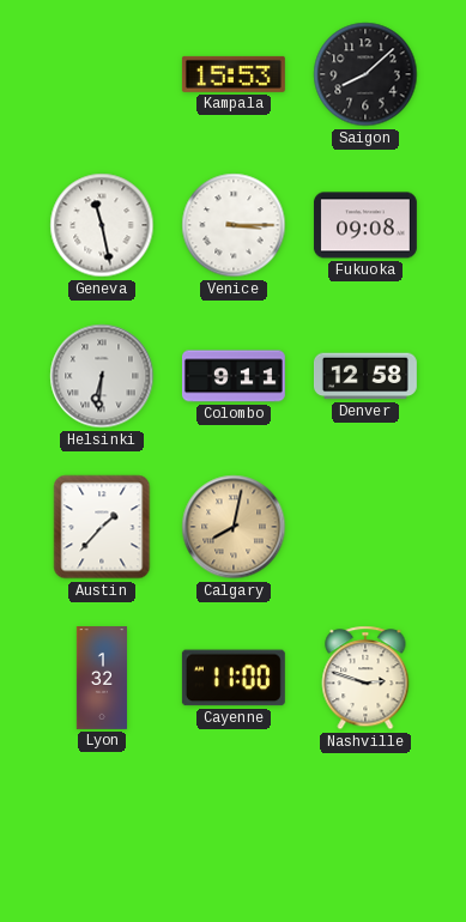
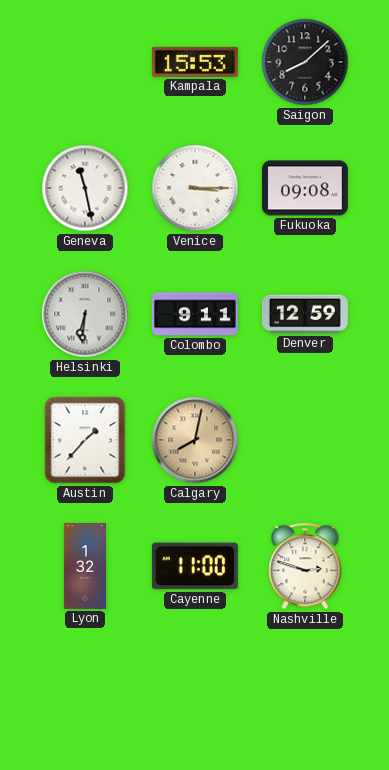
Denver: 12:58 -> 12:59
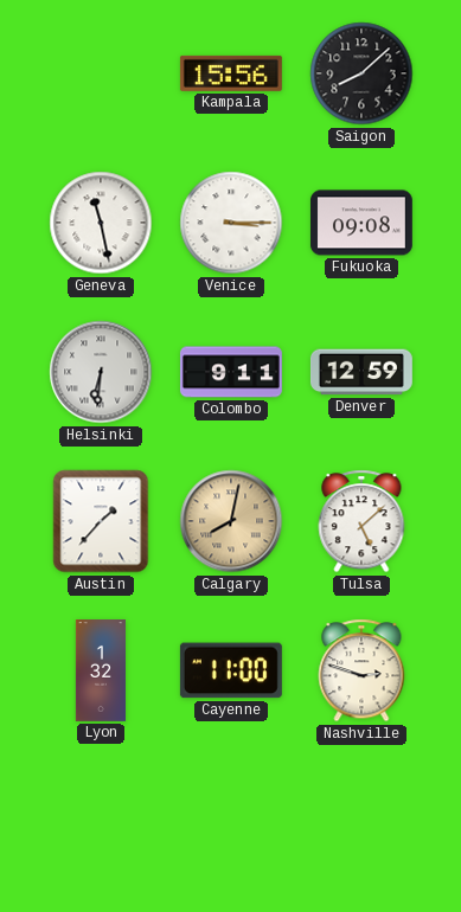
Kampala: 15:53 -> 15:56
Tulsa: none -> 5:08
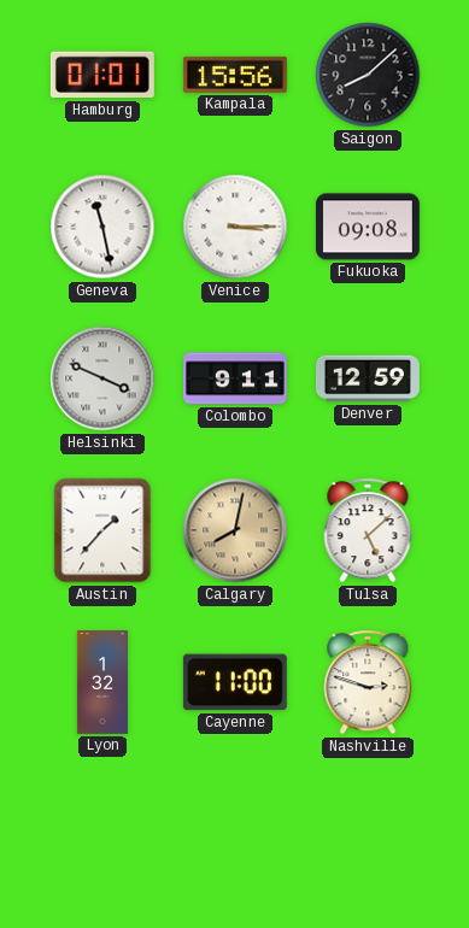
Hamburg: none -> 01:01
Helsinki: 6:31 -> 3:49
